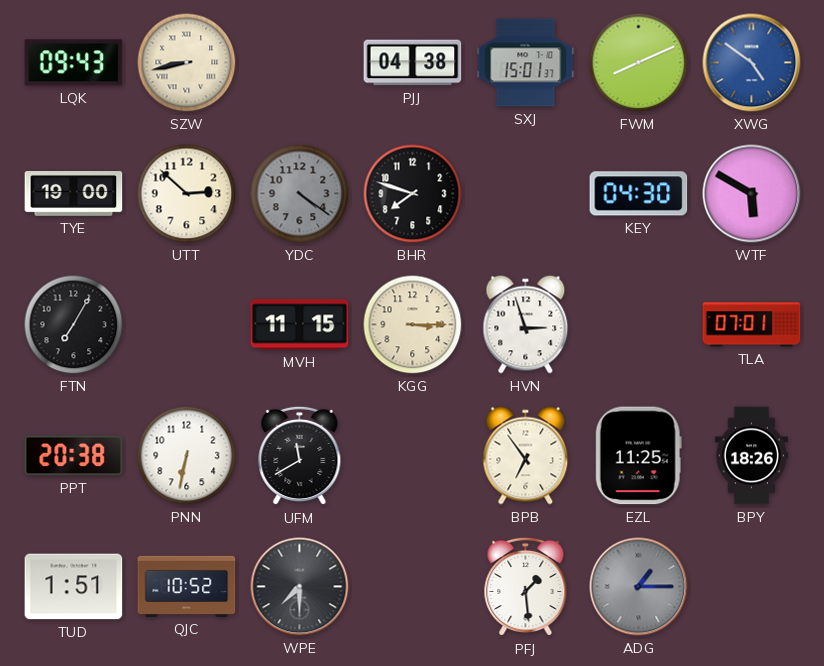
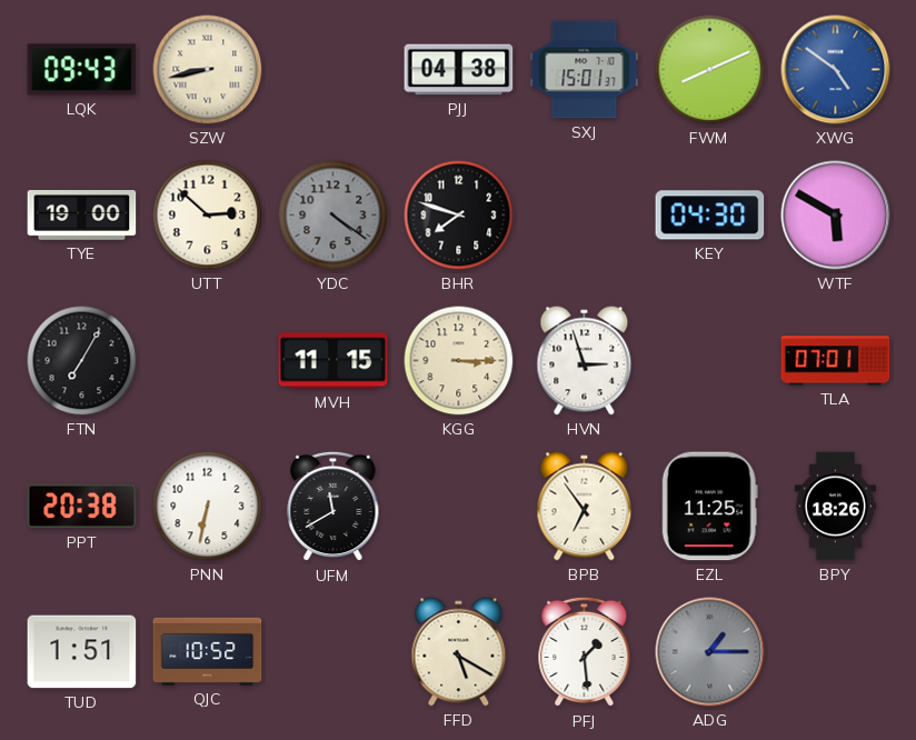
WPE: 7:30 -> none
FFD: none -> 5:20
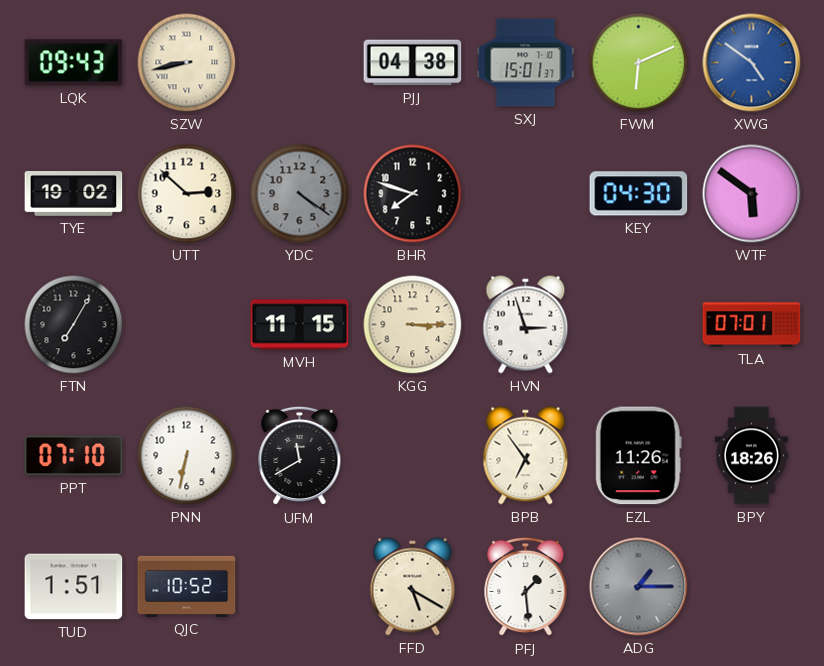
FWM: 8:11 -> 6:11
TYE: 19:00 -> 19:02
WTF: 5:50 -> 5:51
PPT: 20:38 -> 07:10
EZL: 11:25 -> 11:26
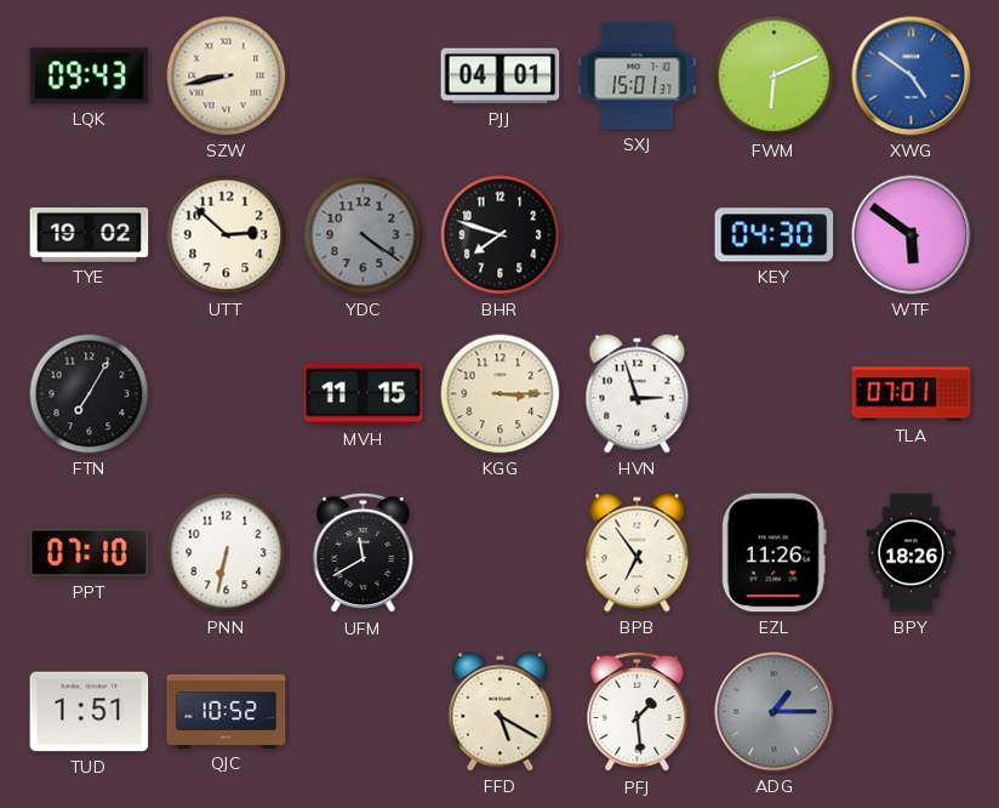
PJJ: 04:38 -> 04:01
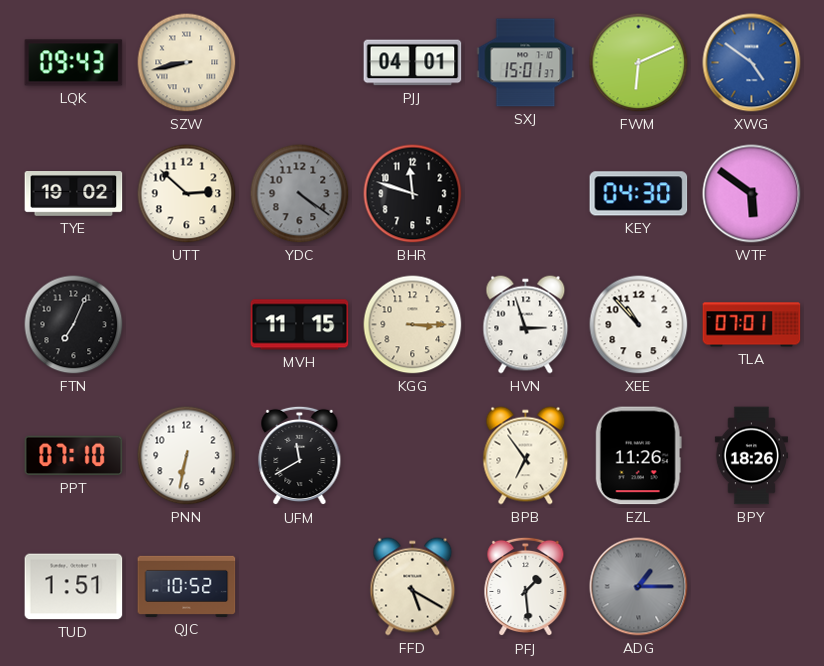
BHR: 7:48 -> 11:48
FTN: 7:05 -> 7:04
XEE: none -> 10:53
